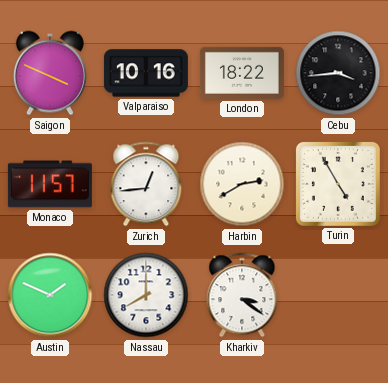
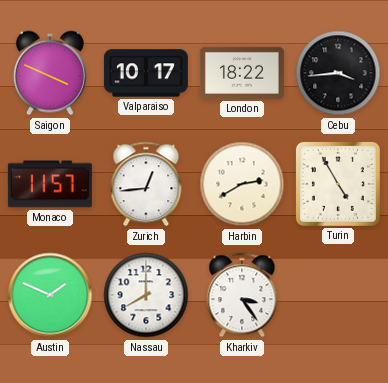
Valparaiso: 10:16 -> 10:17
Kharkiv: 3:21 -> 3:24
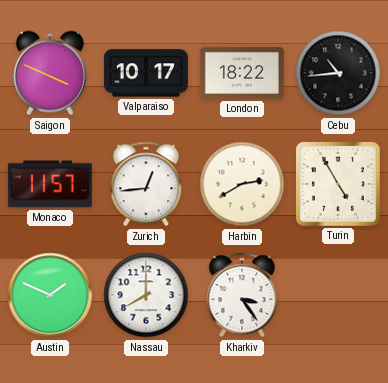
Cebu: 3:44 -> 10:44
